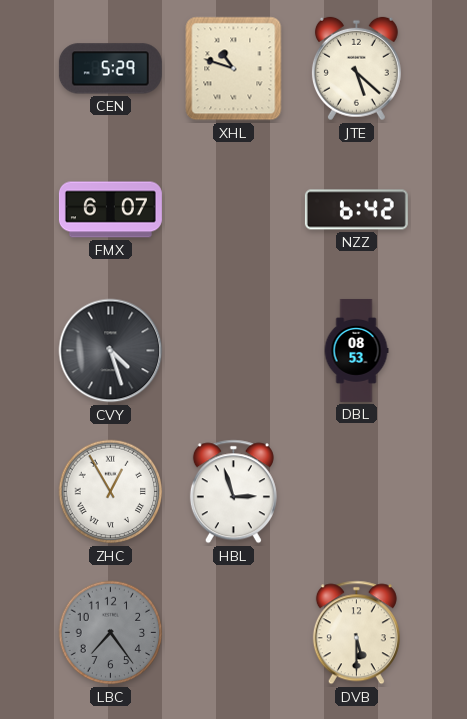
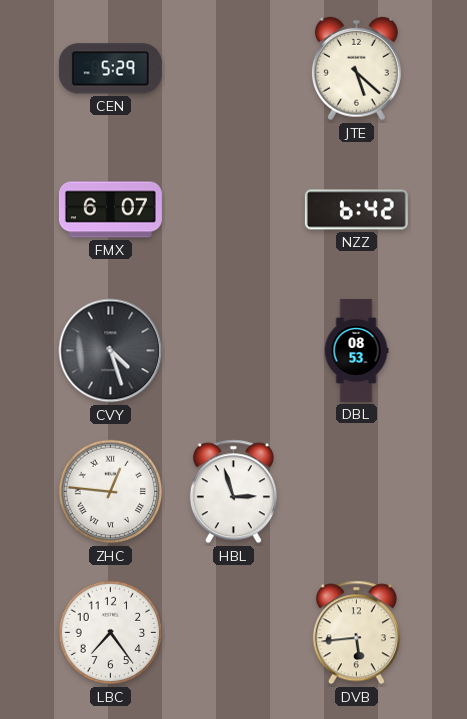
XHL: 10:48 -> none
ZHC: 12:55 -> 12:46
LBC dial: grey -> white
DVB: 5:30 -> 5:44
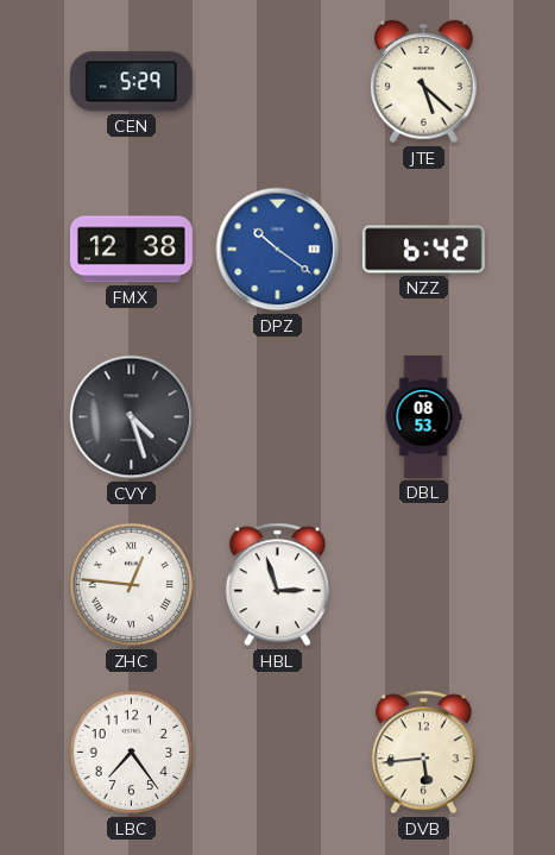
FMX: 6:07 -> 12:38
DPZ: none -> 10:21
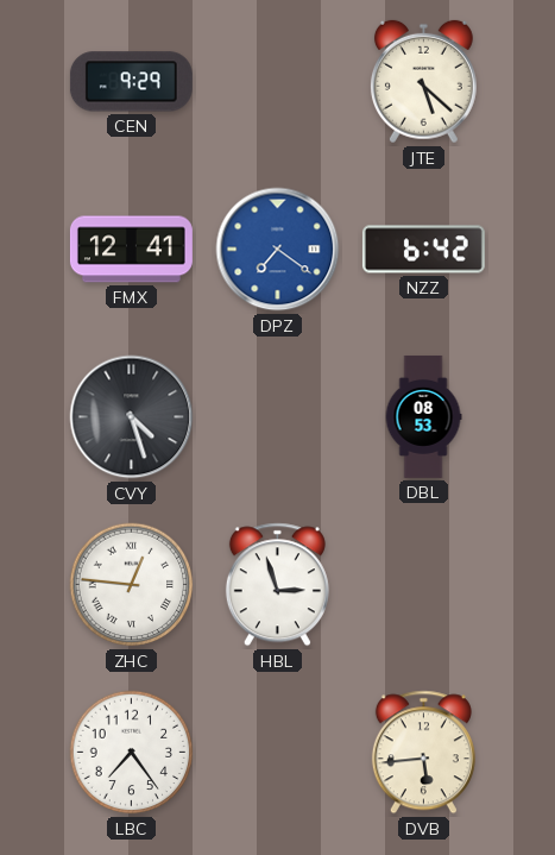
CEN: 5:29 -> 9:29
FMX: 12:38 -> 12:41
DPZ: 10:21 -> 7:21
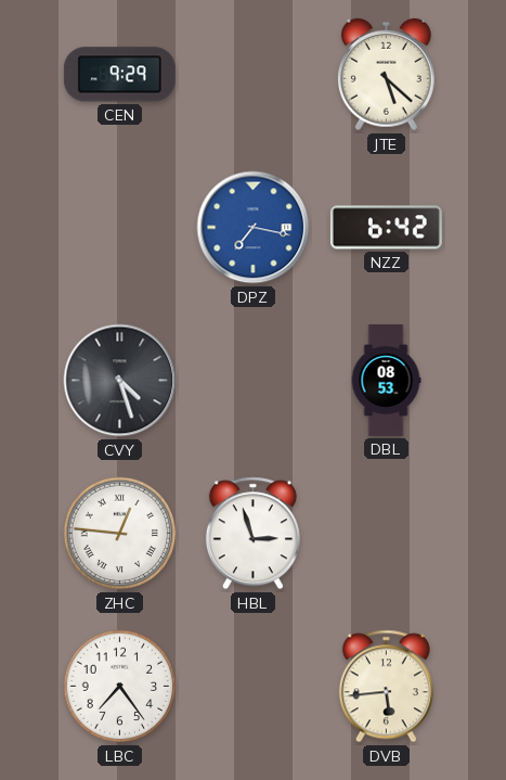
FMX: 12:41 -> none
DPZ: 7:21 -> 7:17
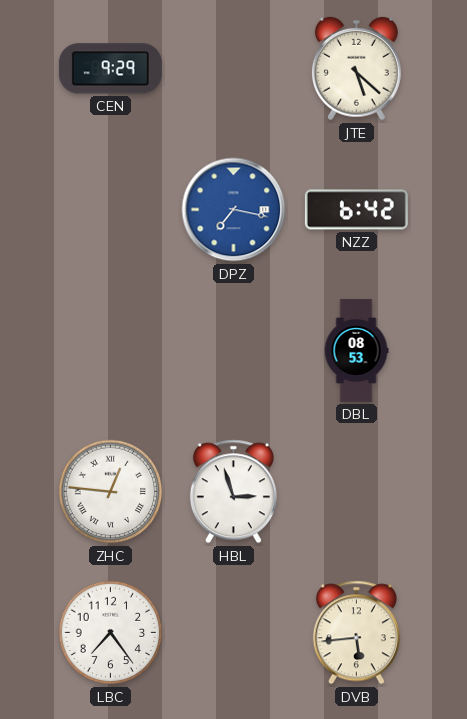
CVY: 4:27 -> none
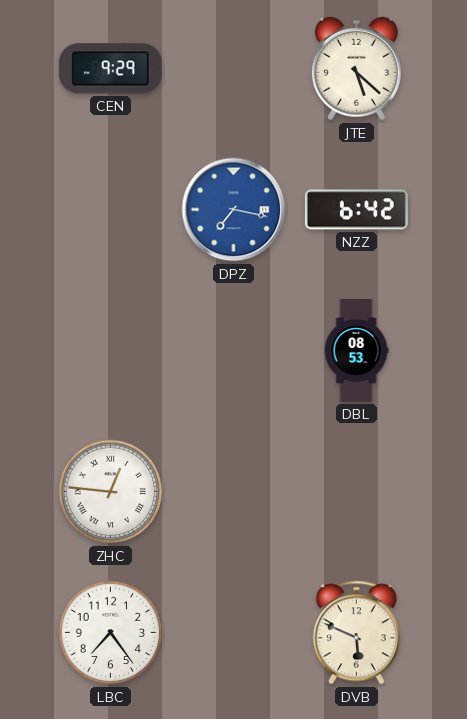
HBL: 2:57 -> none
DVB: 5:44 -> 5:49
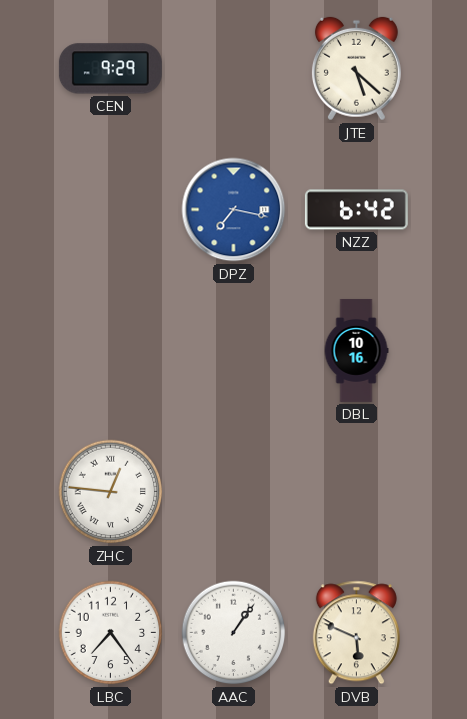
DBL: 08:53 -> 10:16
AAC: none -> 1:06
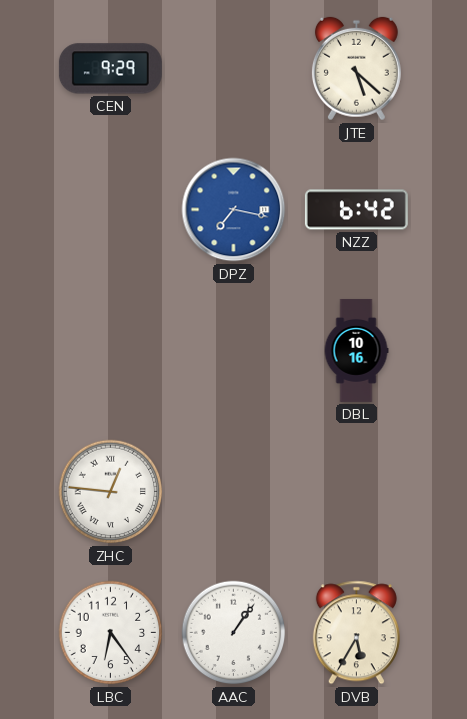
LBC: 7:24 -> 6:24
DVB: 5:49 -> 5:35
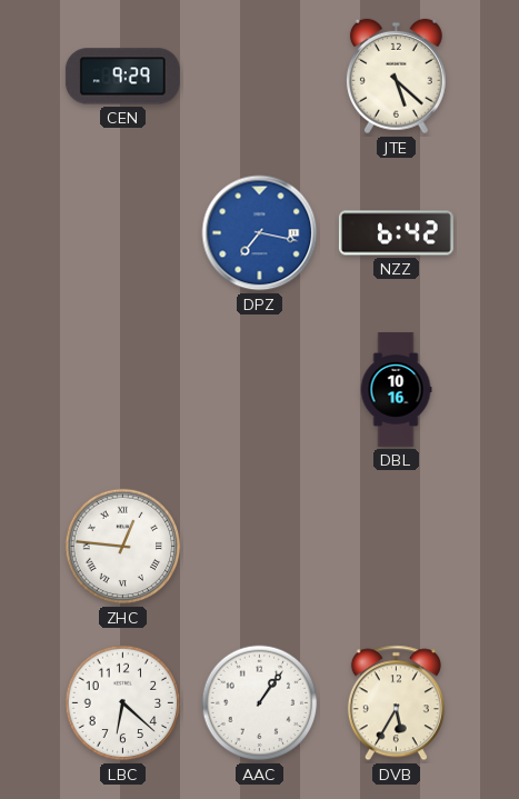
LBC: 6:24 -> 6:22
